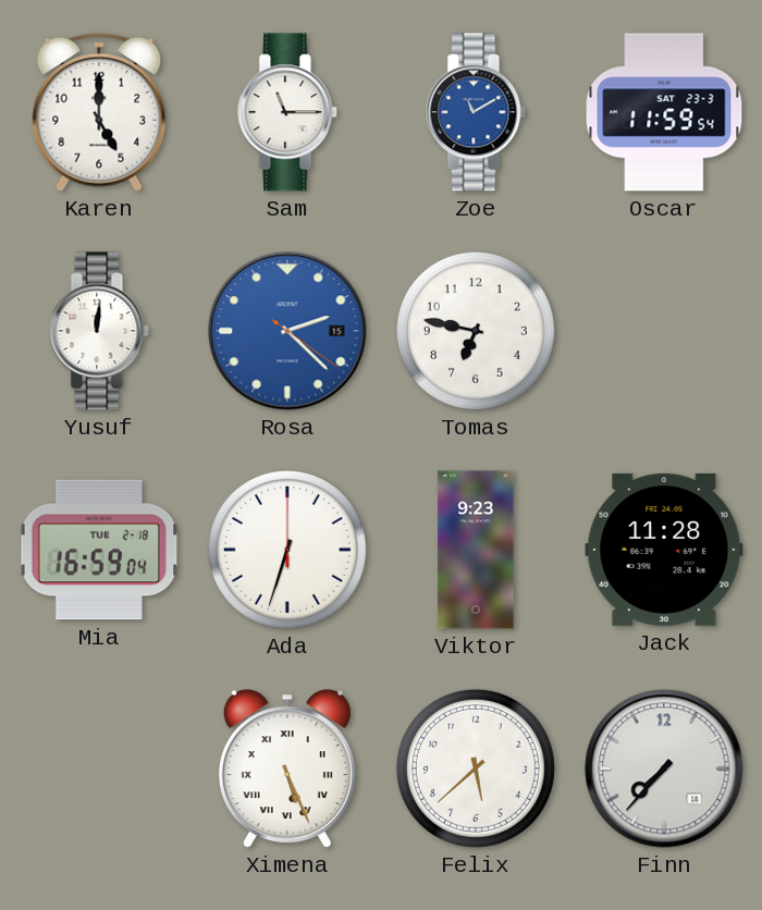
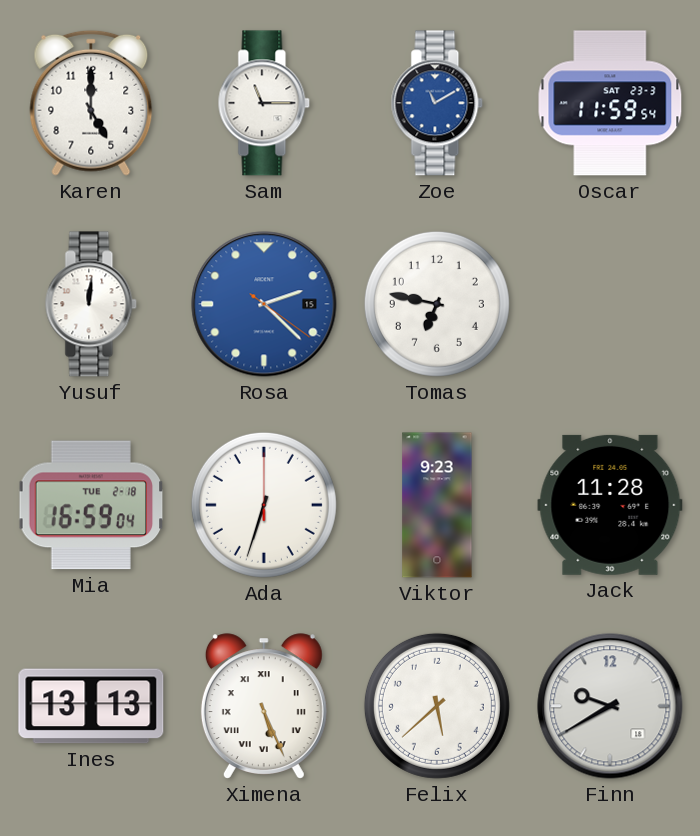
Ines: none -> 13:13
Finn: 7:37 -> 9:40
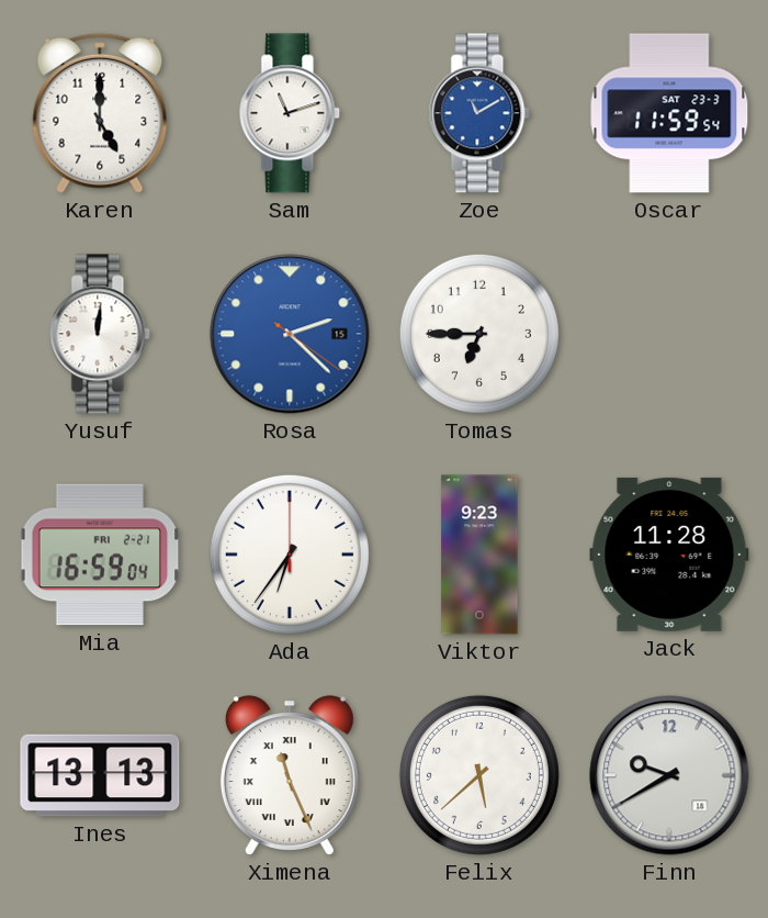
Sam: 11:15 -> 11:12
Tomas: 6:47 -> 6:45
Mia date: TUE 2-18 -> FRI 2-21
Ada: 6:33 -> 6:36
Ximena: 5:26 -> 11:26
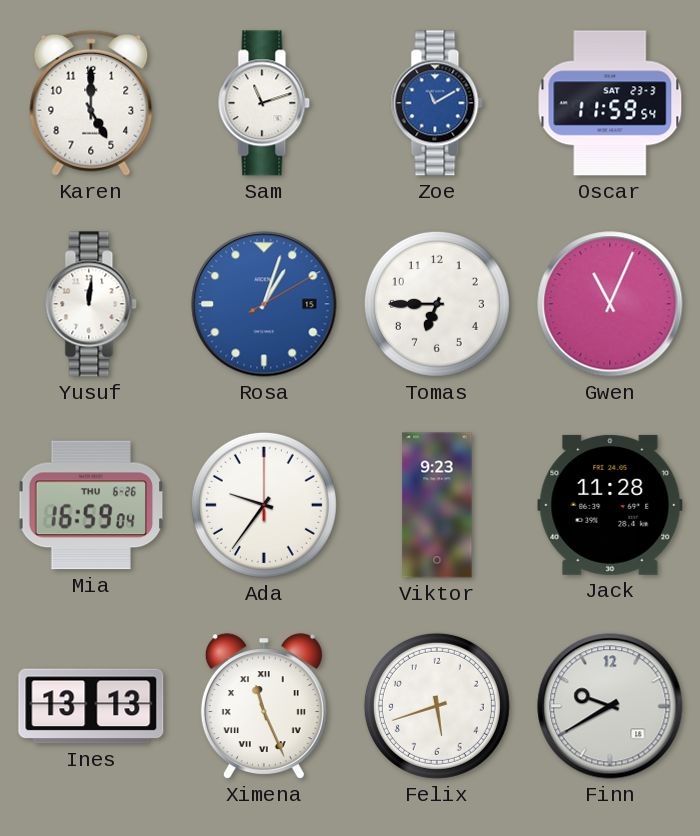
Rosa: 2:22 -> 1:03
Gwen: none -> 11:04
Mia date: FRI 2-21 -> THU 6-26
Ada: 6:36 -> 9:36
Felix: 5:38 -> 5:42
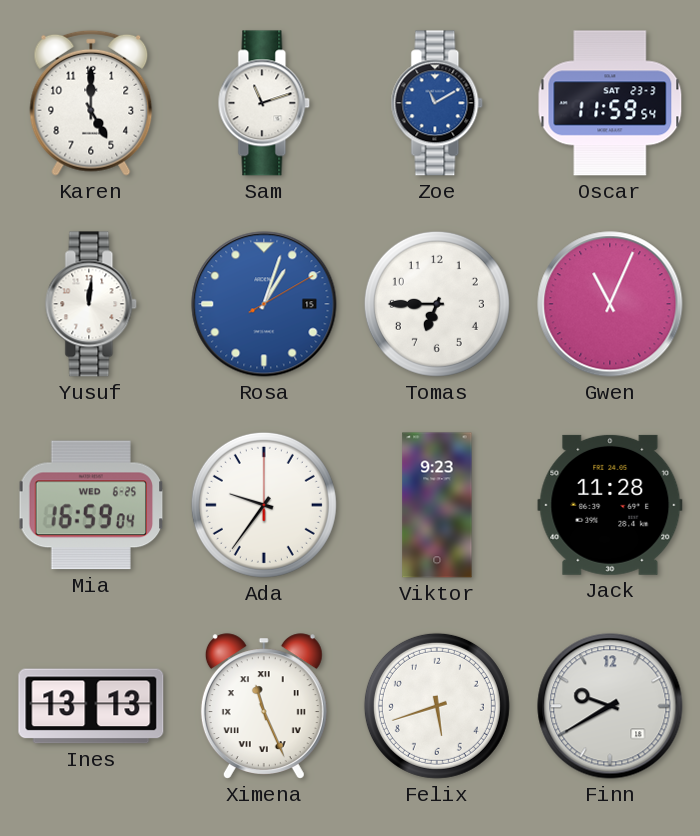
Mia date: THU 6-26 -> WED 6-25
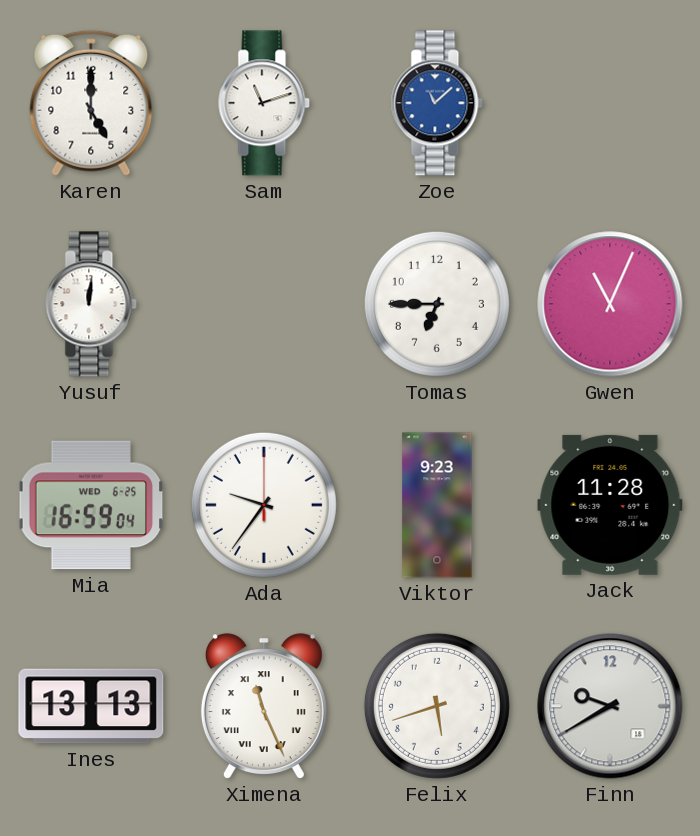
Zoe: 11:10 -> 11:08
Oscar: 11:59 -> none
Rosa: 1:03 -> none
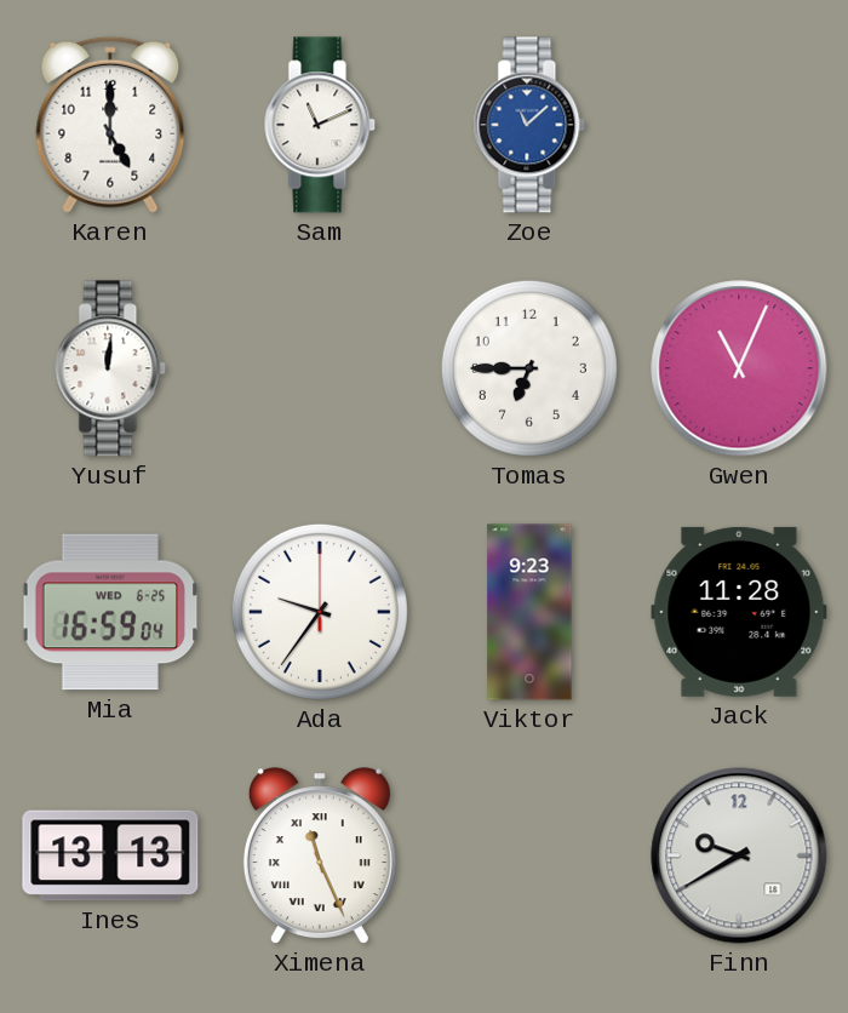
Sam: 11:12 -> 11:11
Felix: 5:42 -> none
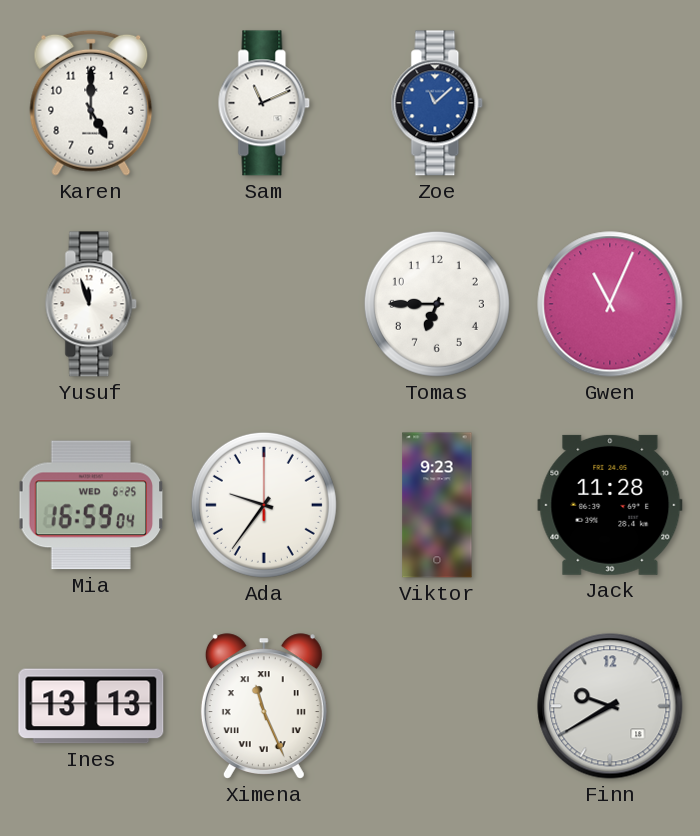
Yusuf: 12:01 -> 11:57
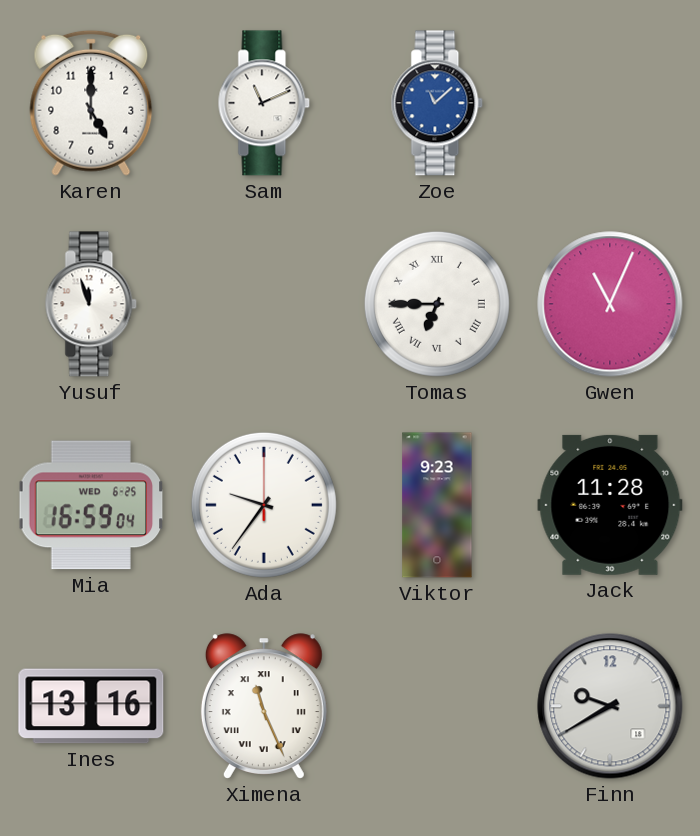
Tomas numerals: Arabic -> Roman
Ines: 13:13 -> 13:16
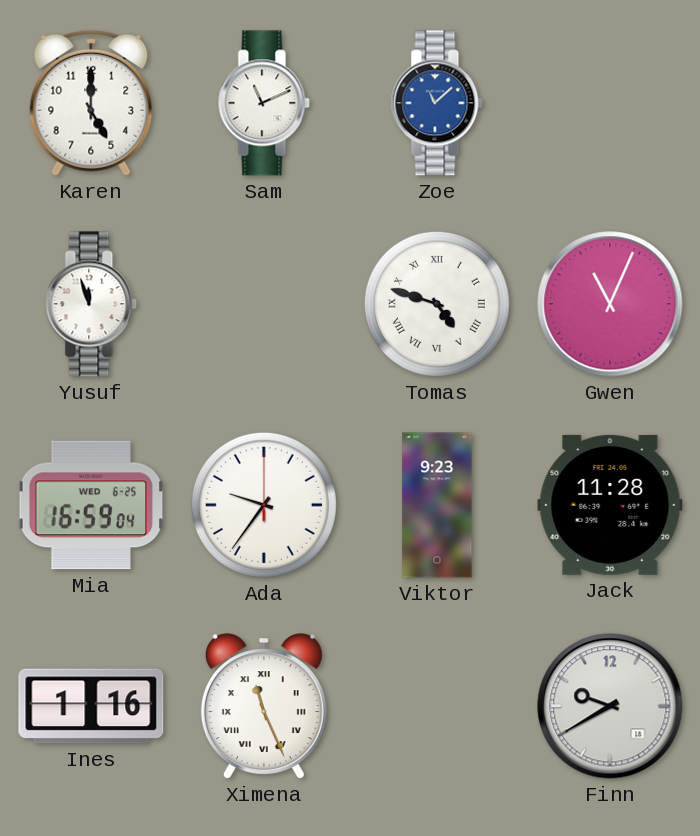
Tomas: 6:45 -> 4:48
Ines: 13:16 -> 1:16
